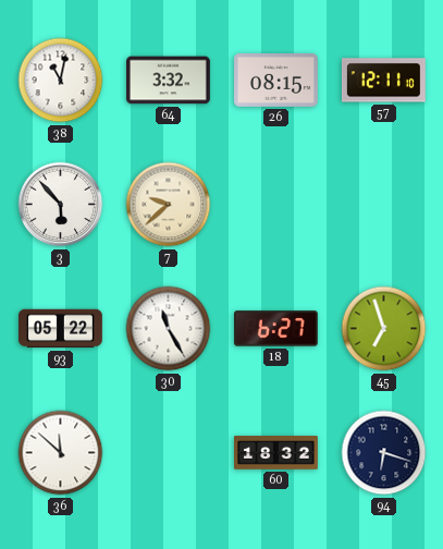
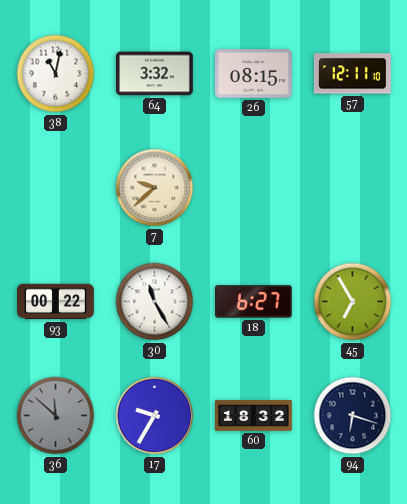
3: 5:53 -> none
93: 05:22 -> 00:22
45: 6:57 -> 6:55
36 dial: white -> grey
17: none -> 9:35
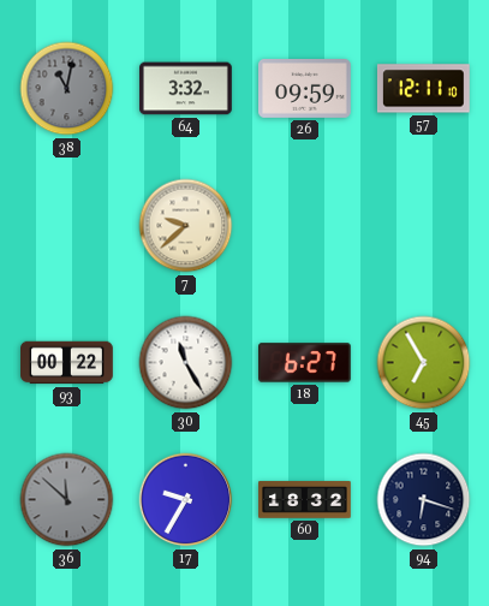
38 dial: white -> grey
26: 08:15 -> 09:59
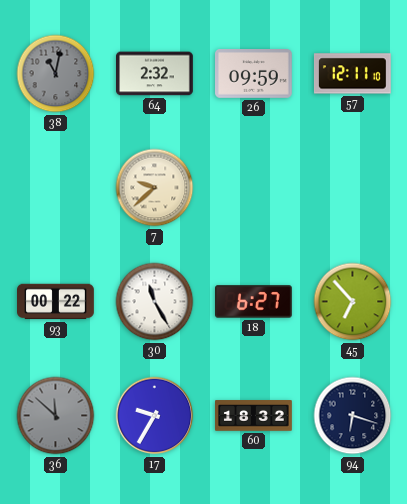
64: 3:32 -> 2:32
45: 6:55 -> 6:53
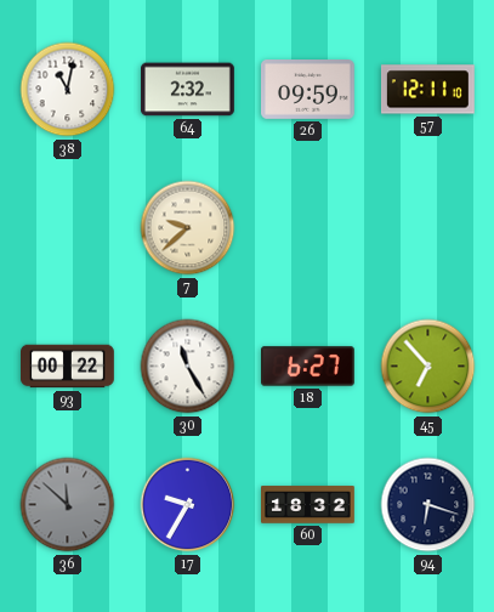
38 dial: grey -> white
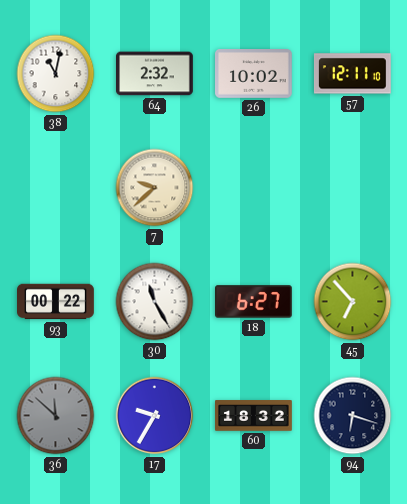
26: 09:59 -> 10:02
